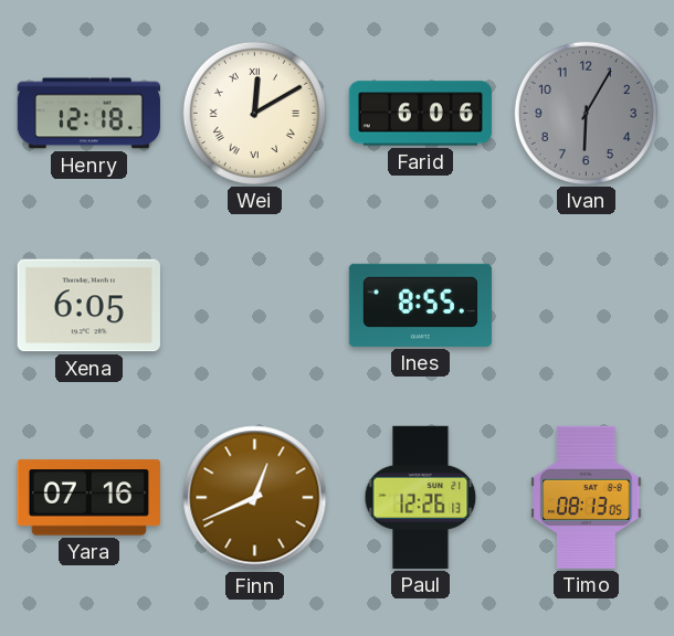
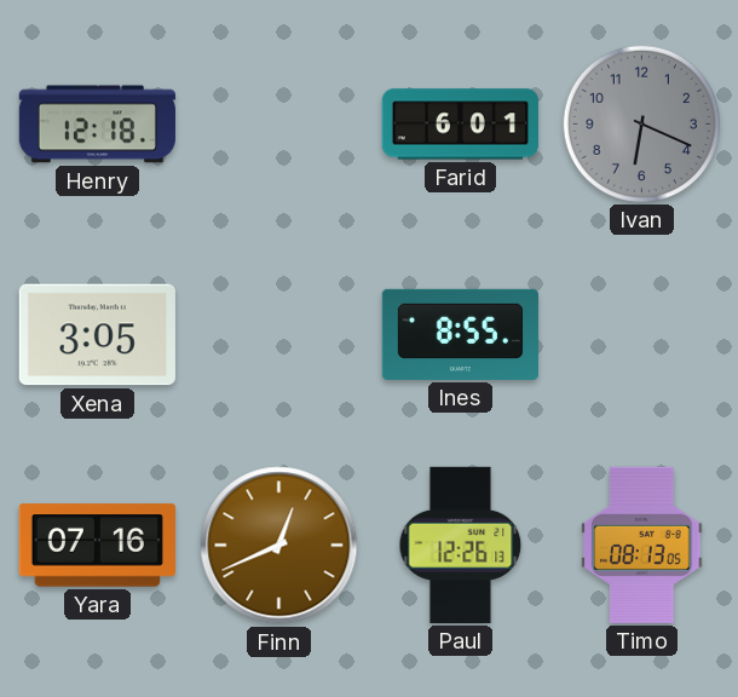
Wei: 12:10 -> none
Farid: 6:06 -> 6:01
Ivan: 6:05 -> 6:19
Xena: 6:05 -> 3:05
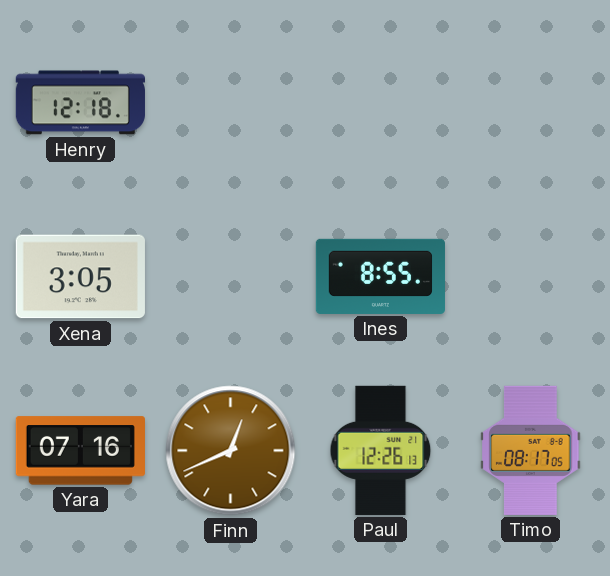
Farid: 6:01 -> none
Ivan: 6:19 -> none
Timo: 08:13 -> 08:17
